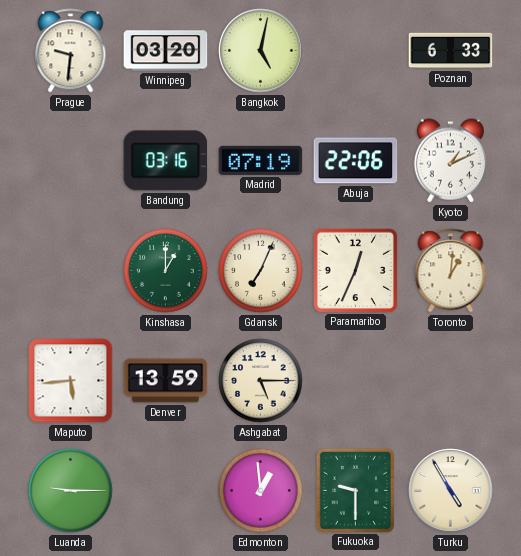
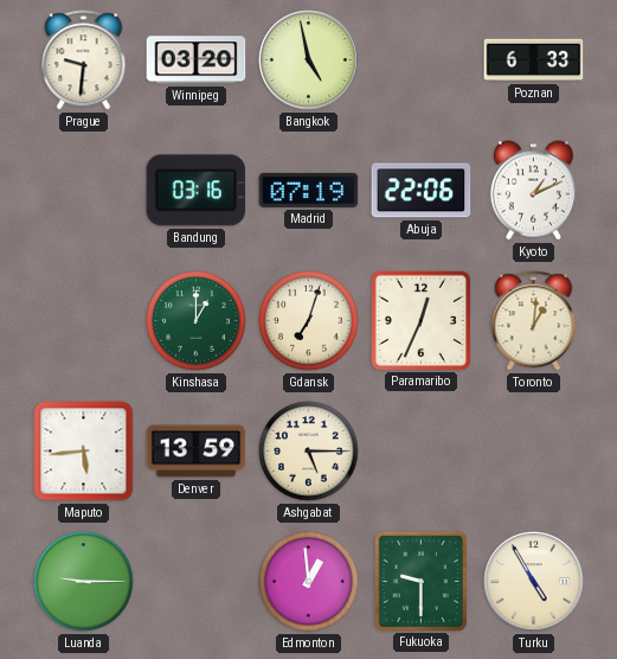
Bangkok: 5:02 -> 4:58
Gdansk: 7:04 -> 7:03
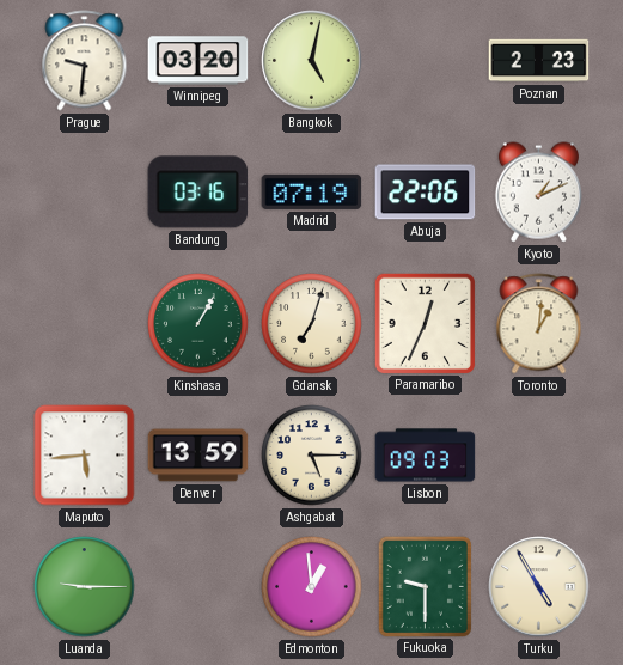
Bangkok: 4:58 -> 5:02
Poznan: 6:33 -> 2:23
Kinshasa: 1:00 -> 1:05
Lisbon: none -> 09:03
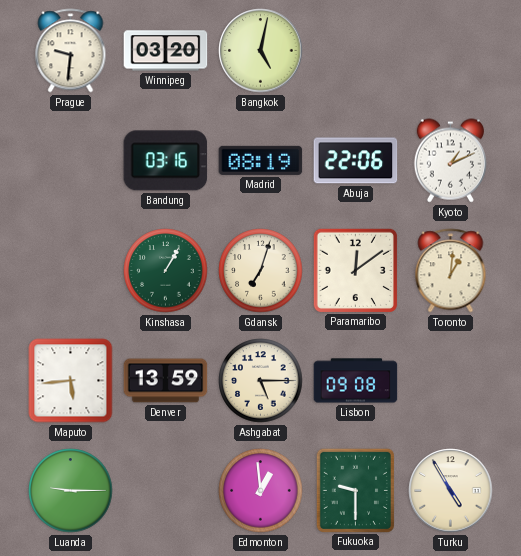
Poznan: 2:23 -> none
Madrid: 07:19 -> 08:19
Paramaribo: 12:34 -> 12:09
Lisbon: 09:03 -> 09:08
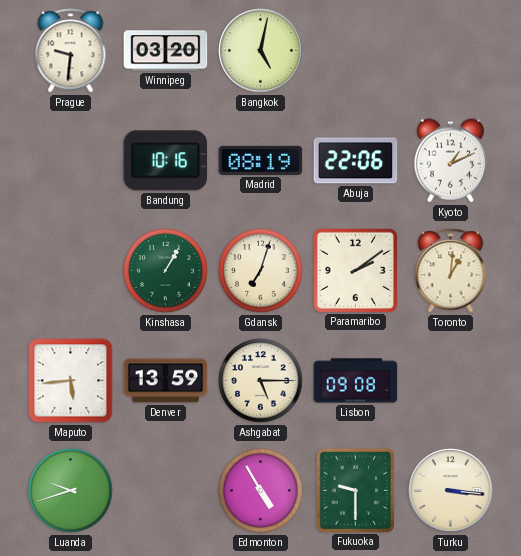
Bandung: 03:16 -> 10:16
Paramaribo: 12:09 -> 2:09
Luanda: 9:15 -> 9:42
Edmonton: 12:59 -> 4:55
Turku: 4:55 -> 3:16
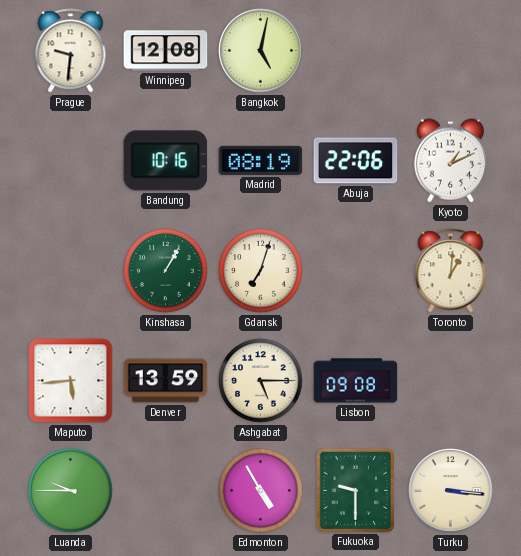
Winnipeg: 03:20 -> 12:08
Paramaribo: 2:09 -> none
Luanda: 9:42 -> 9:45
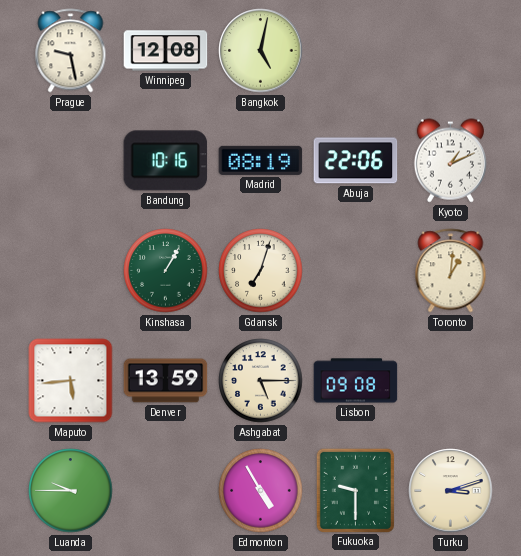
Prague: 9:31 -> 9:28
Turku: 3:16 -> 3:12
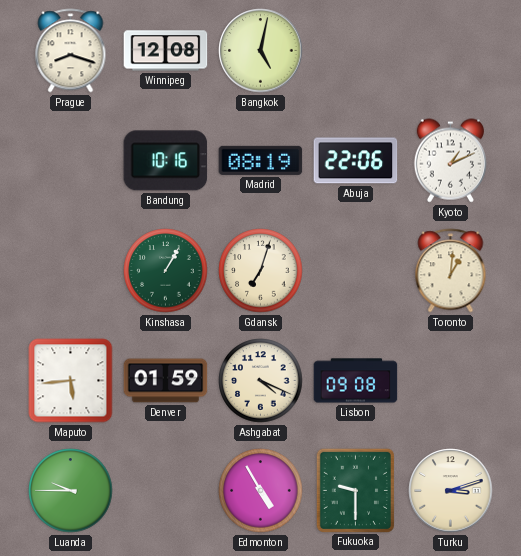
Prague: 9:28 -> 8:18
Denver: 13:59 -> 01:59
Ashgabat: 5:15 -> 4:19
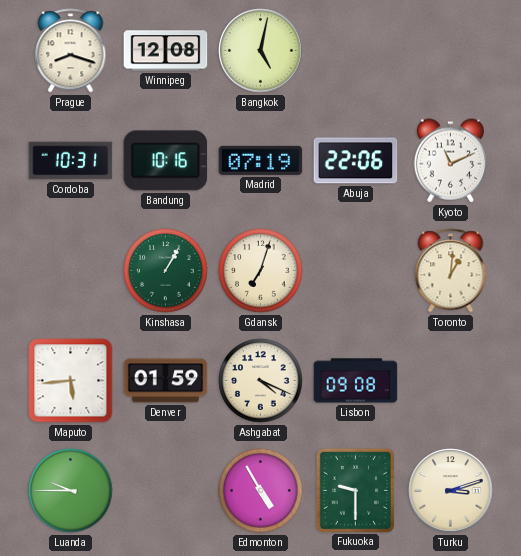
Cordoba: none -> 10:31
Madrid: 08:19 -> 07:19
Kyoto: 1:11 -> 11:11
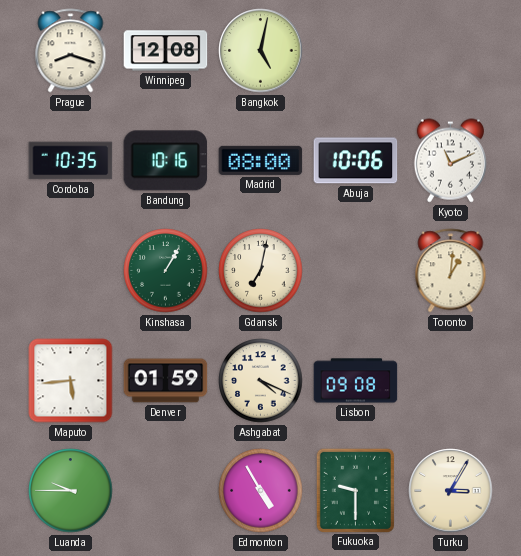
Cordoba: 10:31 -> 10:35
Madrid: 07:19 -> 08:00
Abuja: 22:06 -> 10:06
Gdansk: 7:03 -> 7:02
Turku: 3:12 -> 3:05
